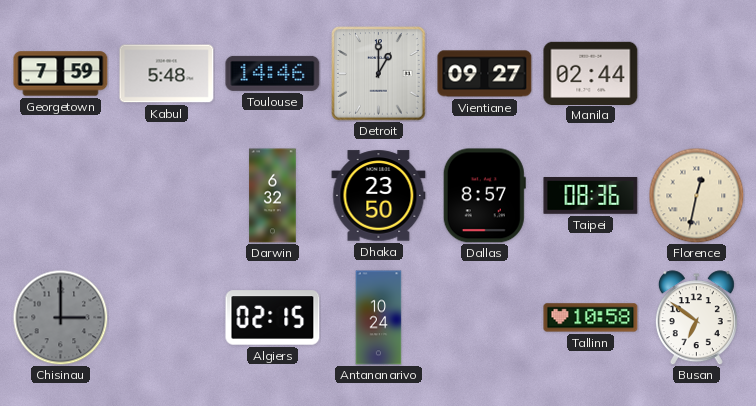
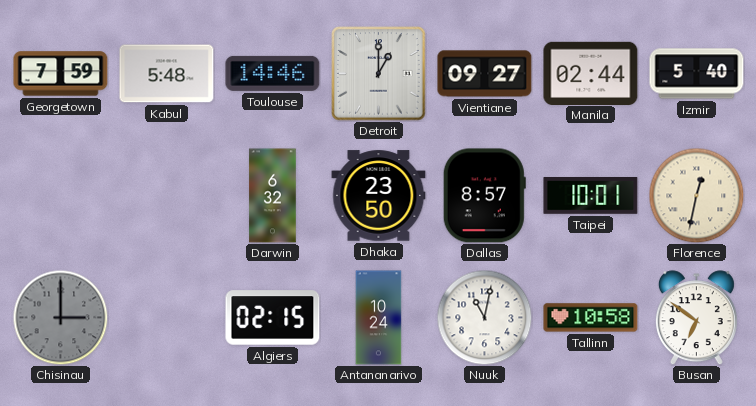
Izmir: none -> 5:40
Taipei: 08:36 -> 10:01
Nuuk: none -> 11:02
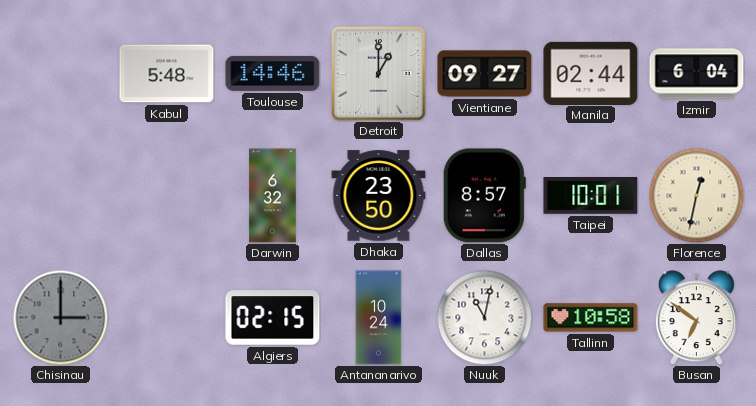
Georgetown: 7:59 -> none
Izmir: 5:40 -> 6:04
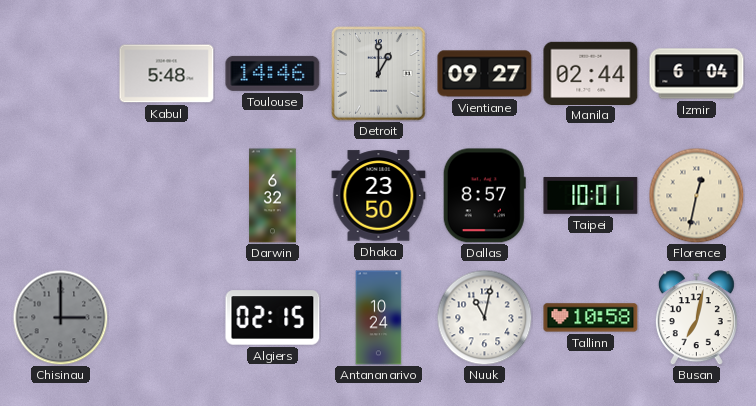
Busan: 6:51 -> 7:02
